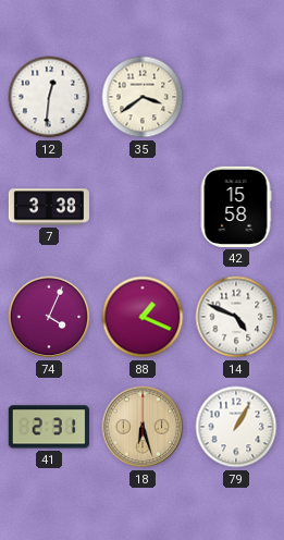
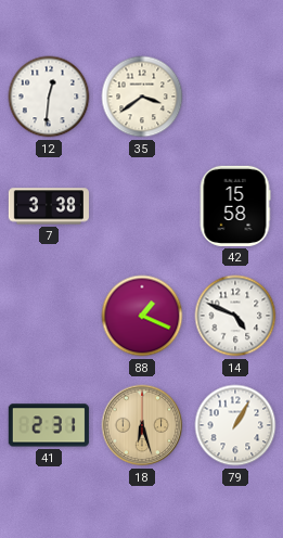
74: 4:04 -> none
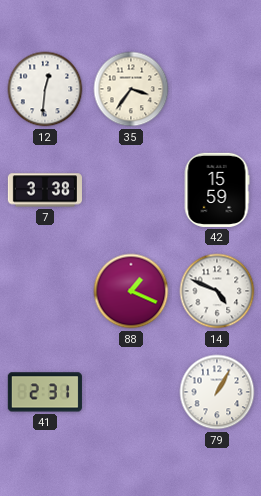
35: 3:39 -> 3:36
42: 15:58 -> 15:59
18: 6:27 -> none
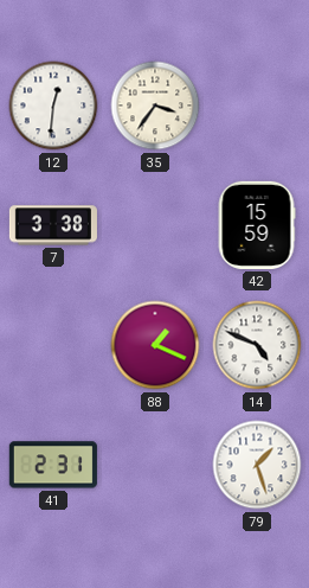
79: 1:05 -> 1:27
